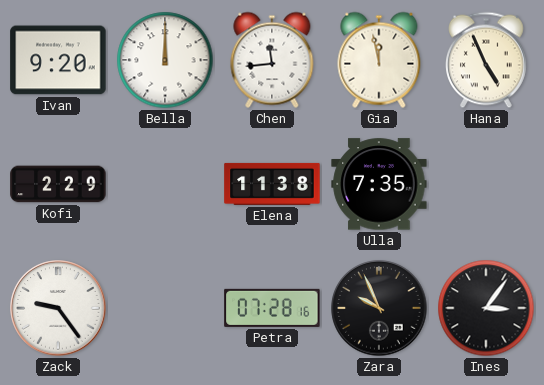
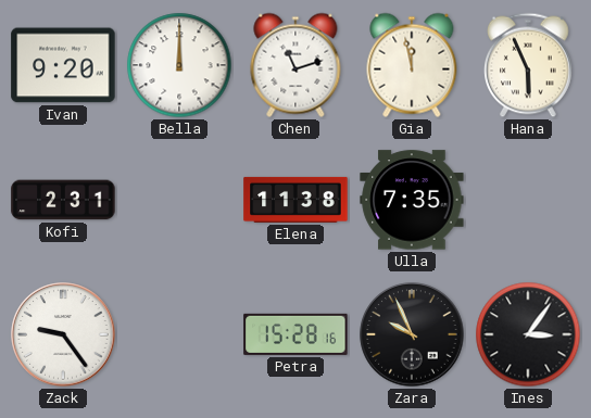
Chen: 11:44 -> 11:12
Hana: 4:56 -> 5:56
Kofi: 2:29 -> 2:31
Petra: 07:28 -> 15:28
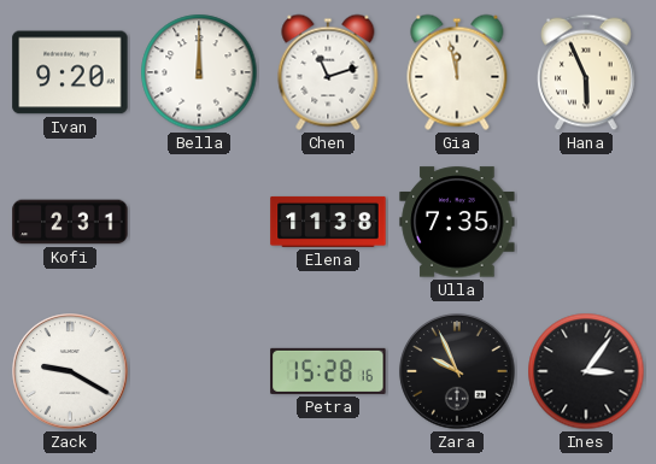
Zack: 9:24 -> 9:20
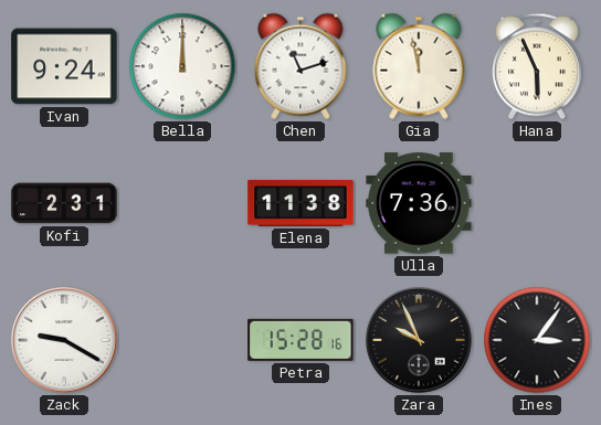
Ivan: 9:20 -> 9:24
Ulla: 7:35 -> 7:36
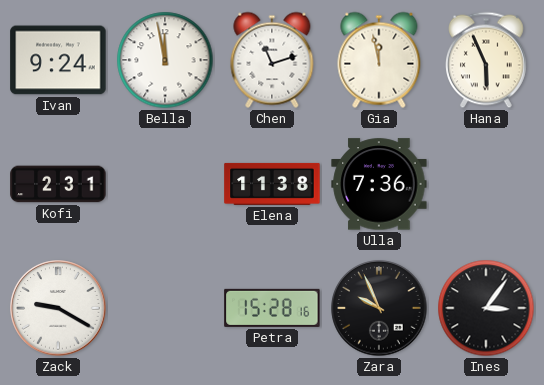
Bella: 12:00 -> 11:58
